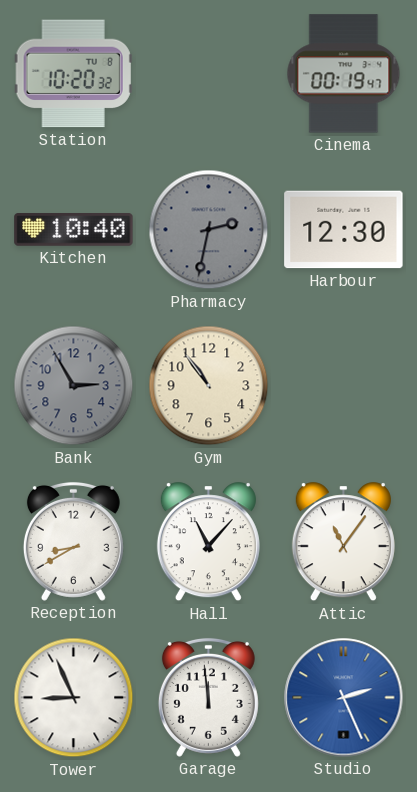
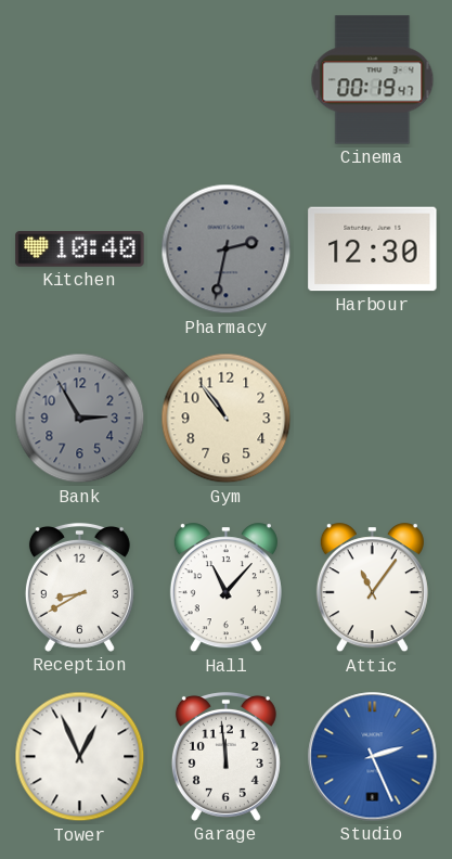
Station: 10:20 -> none
Tower: 8:56 -> 12:56
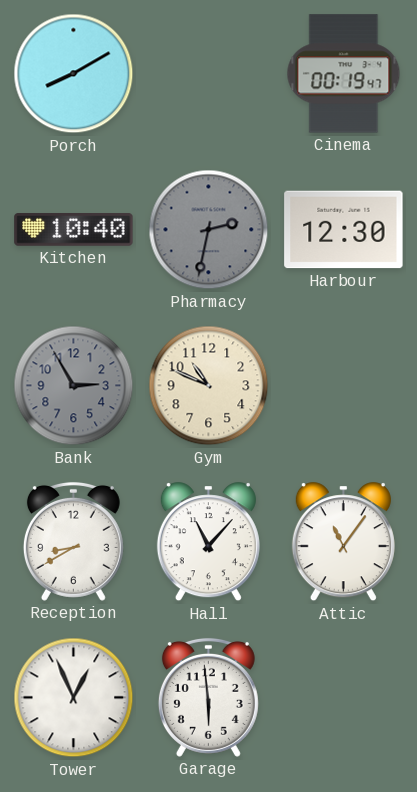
Porch: none -> 8:10
Gym: 10:54 -> 10:49
Garage: 11:59 -> 5:59
Studio: 2:26 -> none
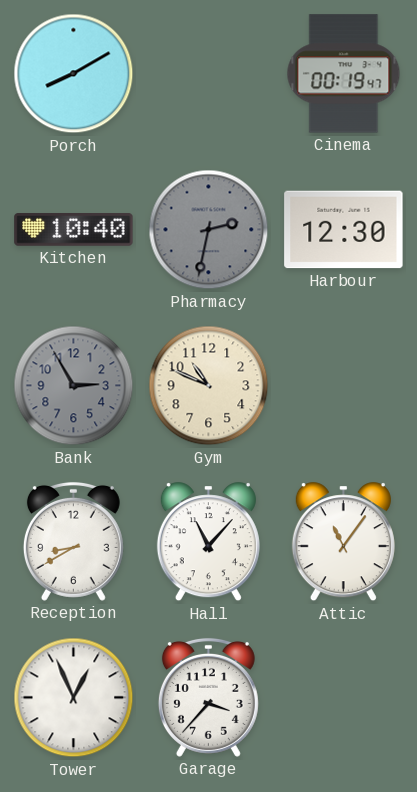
Garage: 5:59 -> 3:37
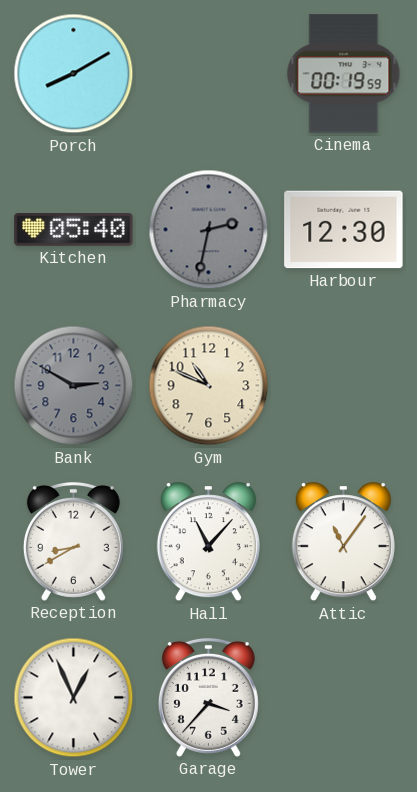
Cinema: 00:19:47 -> 00:19:59
Kitchen: 10:40 -> 05:40
Bank: 2:55 -> 2:50
